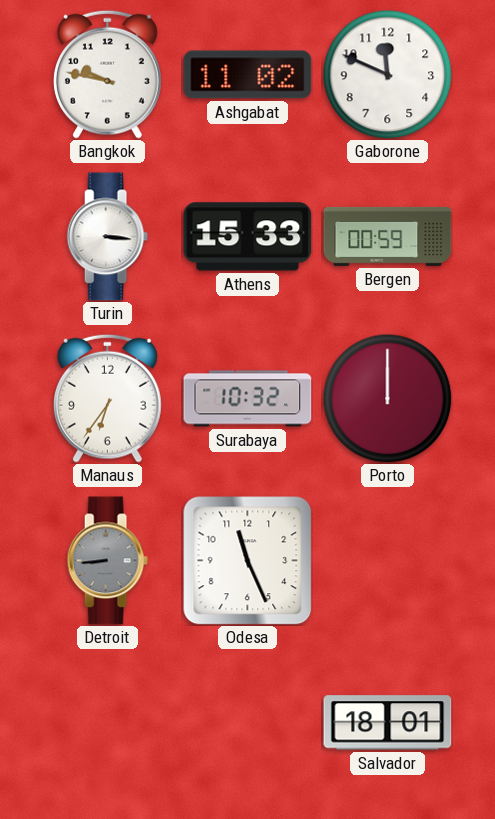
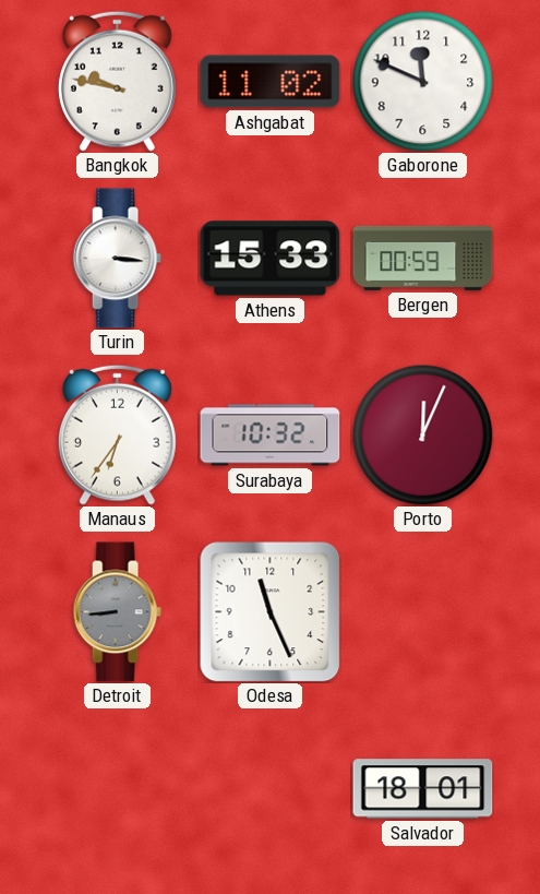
Porto: 12:00 -> 12:04
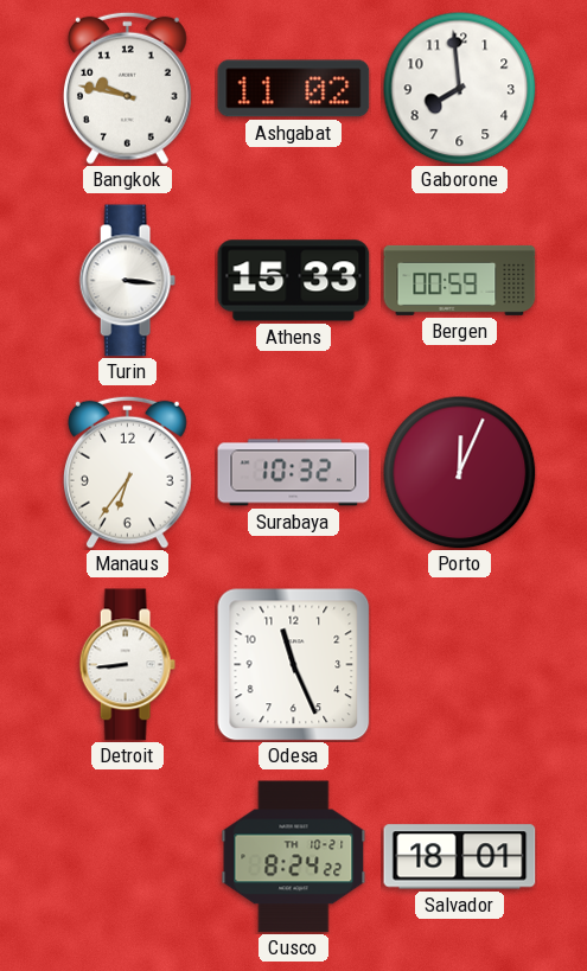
Gaborone: 11:49 -> 7:59
Detroit dial: grey -> white
Cusco: none -> 8:24
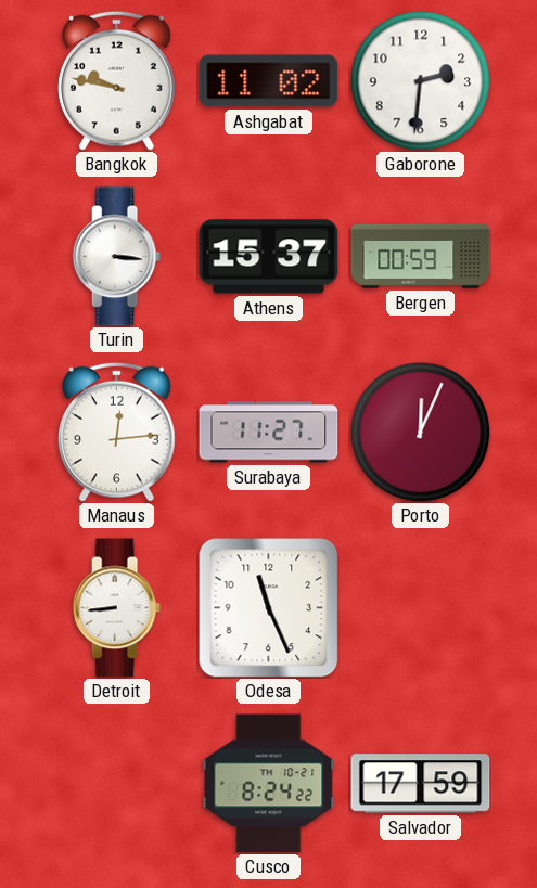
Gaborone: 7:59 -> 2:31
Athens: 15:33 -> 15:37
Manaus: 6:36 -> 12:14
Surabaya: 10:32 -> 11:27
Salvador: 18:01 -> 17:59
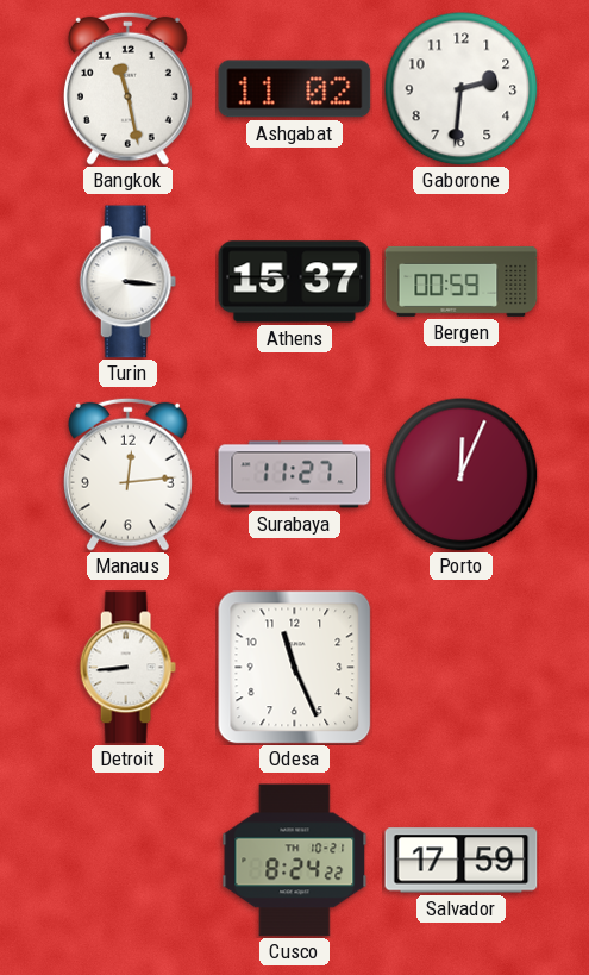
Bangkok: 9:47 -> 11:28
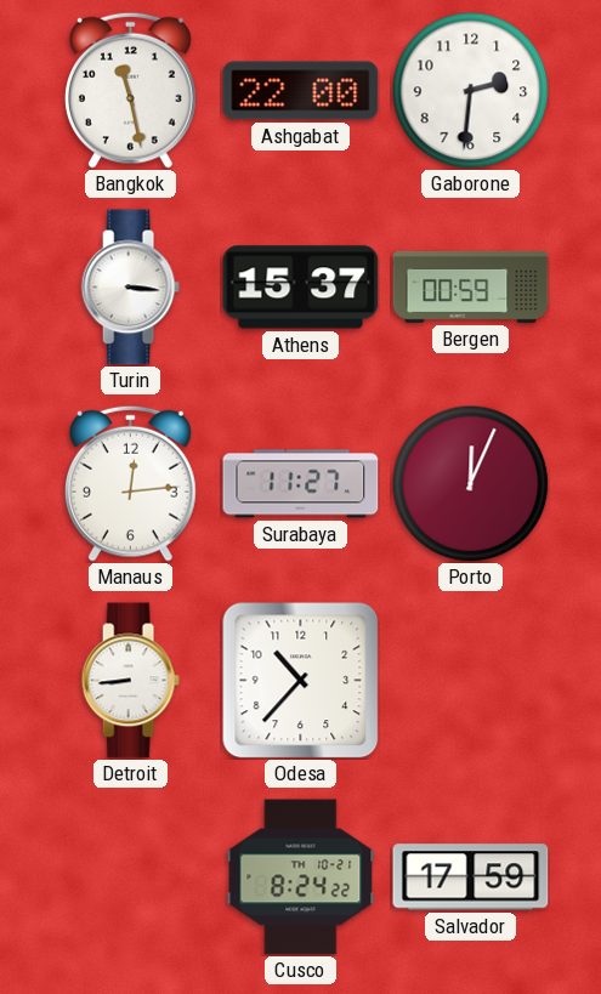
Ashgabat: 11:02 -> 22:00
Odesa: 11:26 -> 10:37
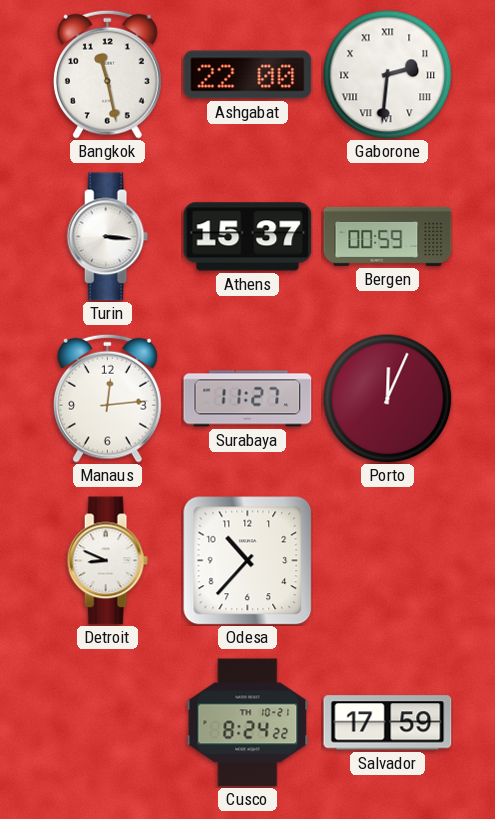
Gaborone numerals: Arabic -> Roman
Detroit: 8:44 -> 8:49
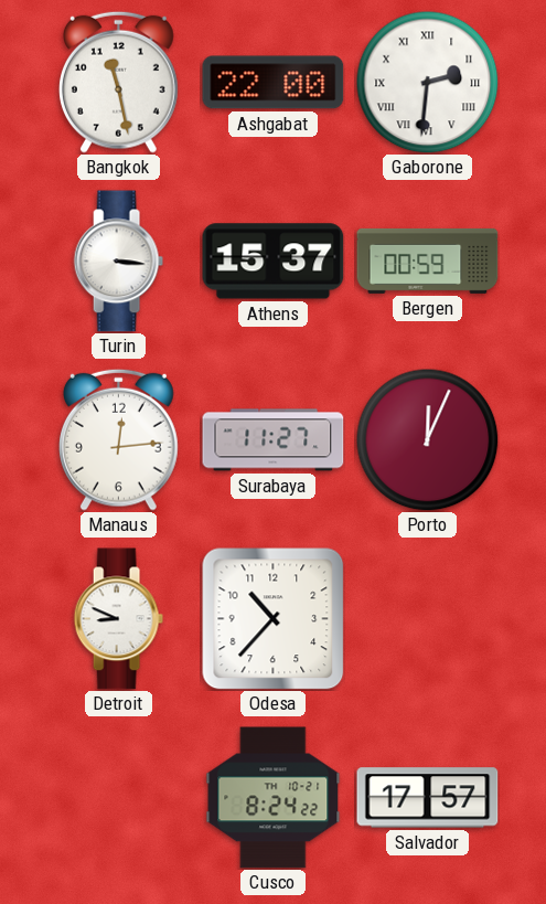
Salvador: 17:59 -> 17:57
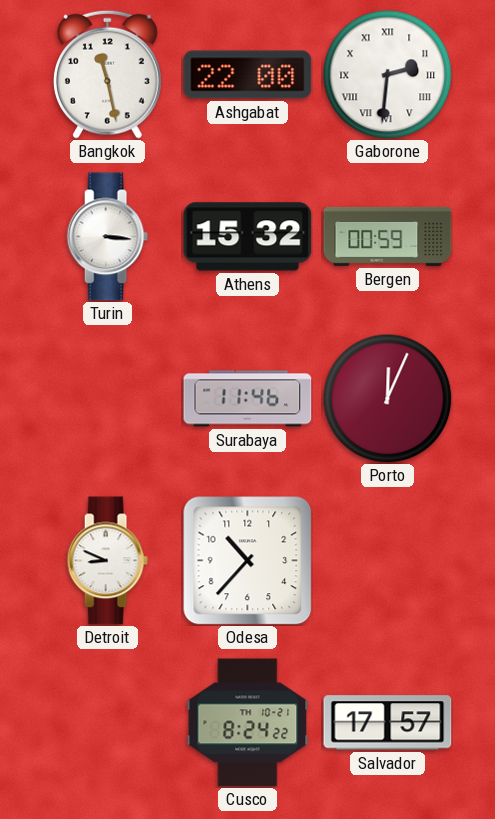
Athens: 15:37 -> 15:32
Manaus: 12:14 -> none
Surabaya: 11:27 -> 11:46
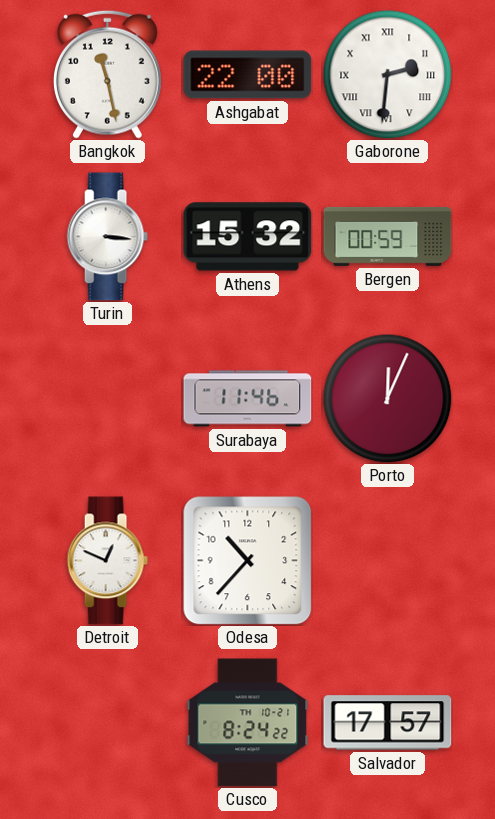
Detroit: 8:49 -> 12:49
